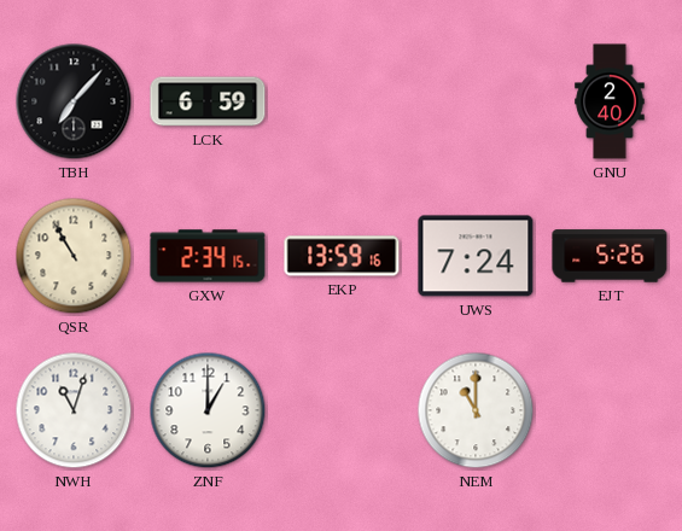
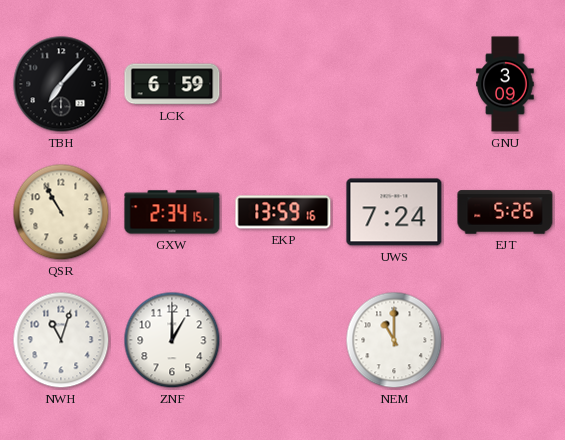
GNU: 2:40 -> 3:09
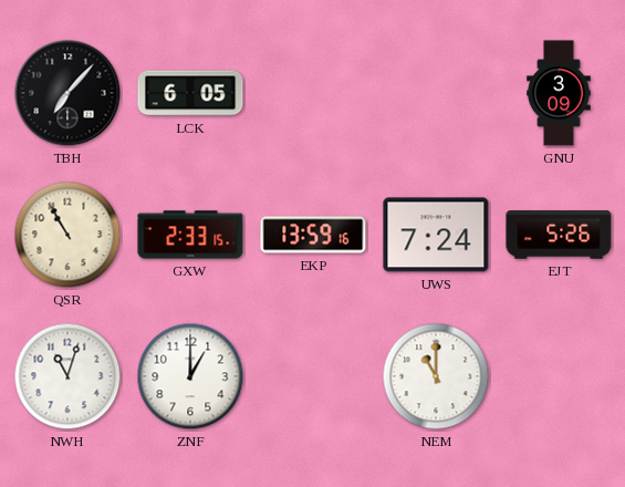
LCK: 6:59 -> 6:05
GXW: 2:34 -> 2:33
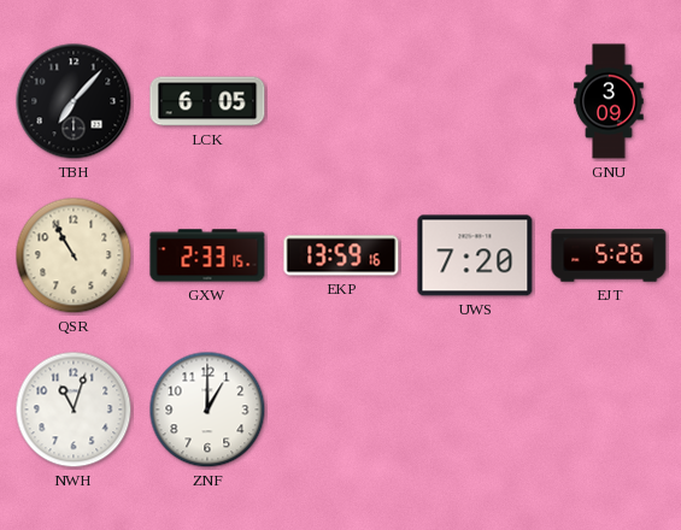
UWS: 7:24 -> 7:20
NEM: 11:00 -> none
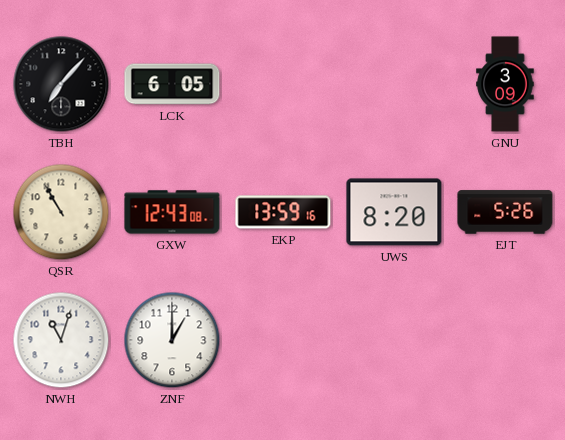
GXW: 2:33 -> 12:43
UWS: 7:20 -> 8:20
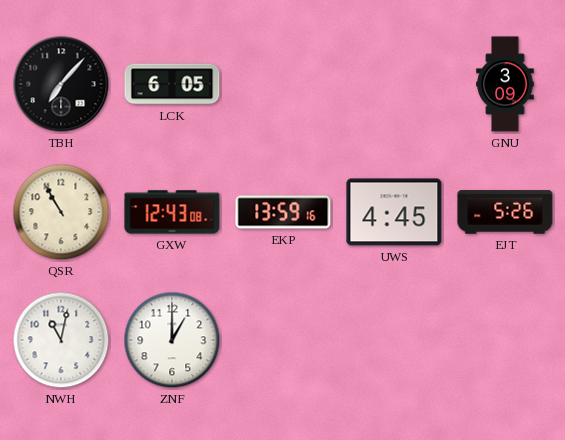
UWS: 8:20 -> 4:45
NWH: 11:03 -> 11:02
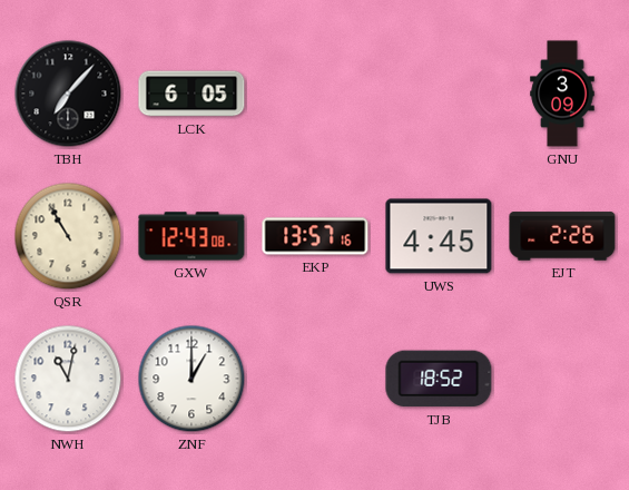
EKP: 13:59 -> 13:57
EJT: 5:26 -> 2:26
TJB: none -> 18:52
